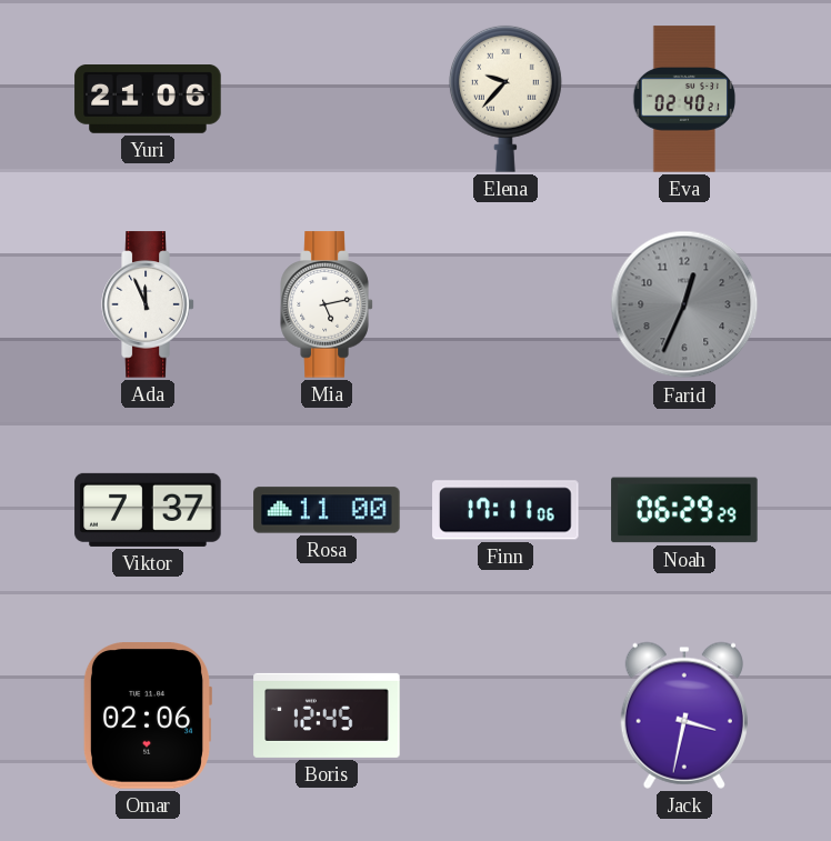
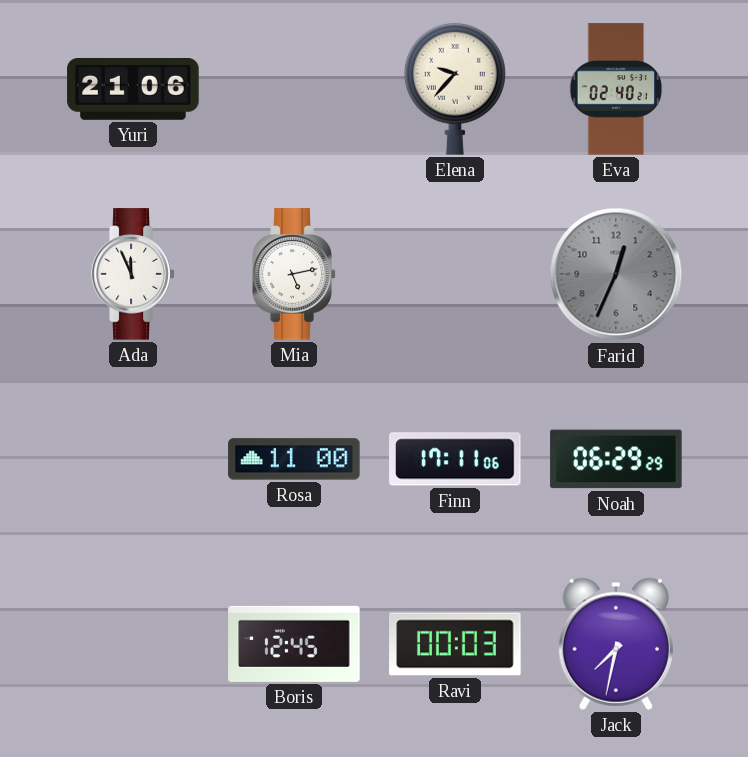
Viktor: 7:37 -> none
Omar: 02:06 -> none
Ravi: none -> 00:03
Jack: 3:32 -> 7:32
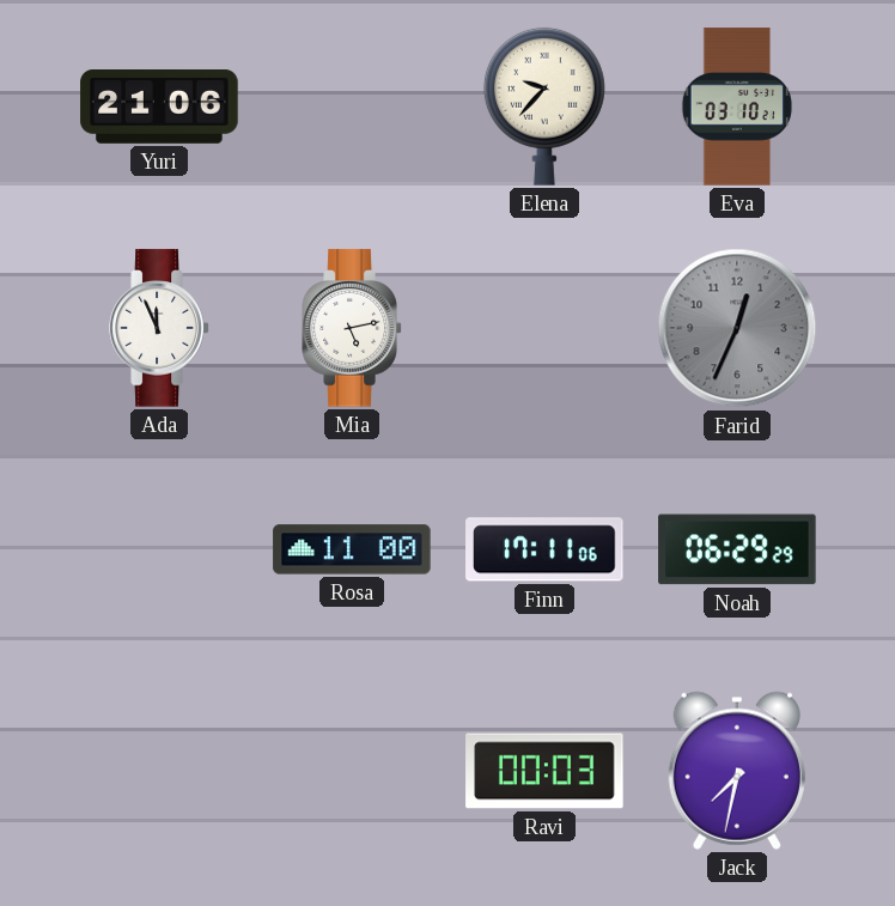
Eva: 02:40 -> 03:10
Boris: 12:45 -> none
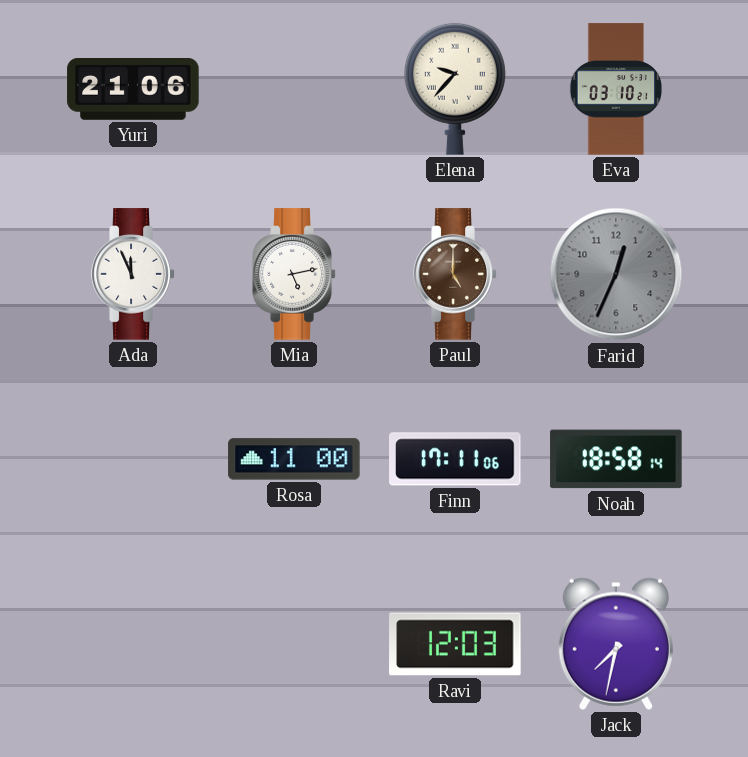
Paul: none -> 5:00
Noah: 06:29 -> 18:58
Ravi: 00:03 -> 12:03
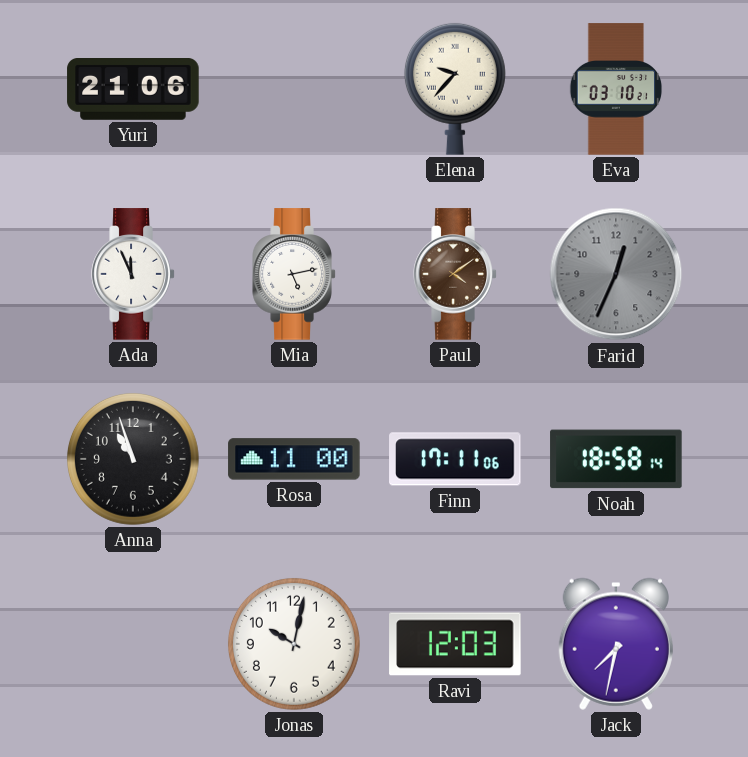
Paul: 5:00 -> 4:09
Anna: none -> 10:57
Jonas: none -> 10:02
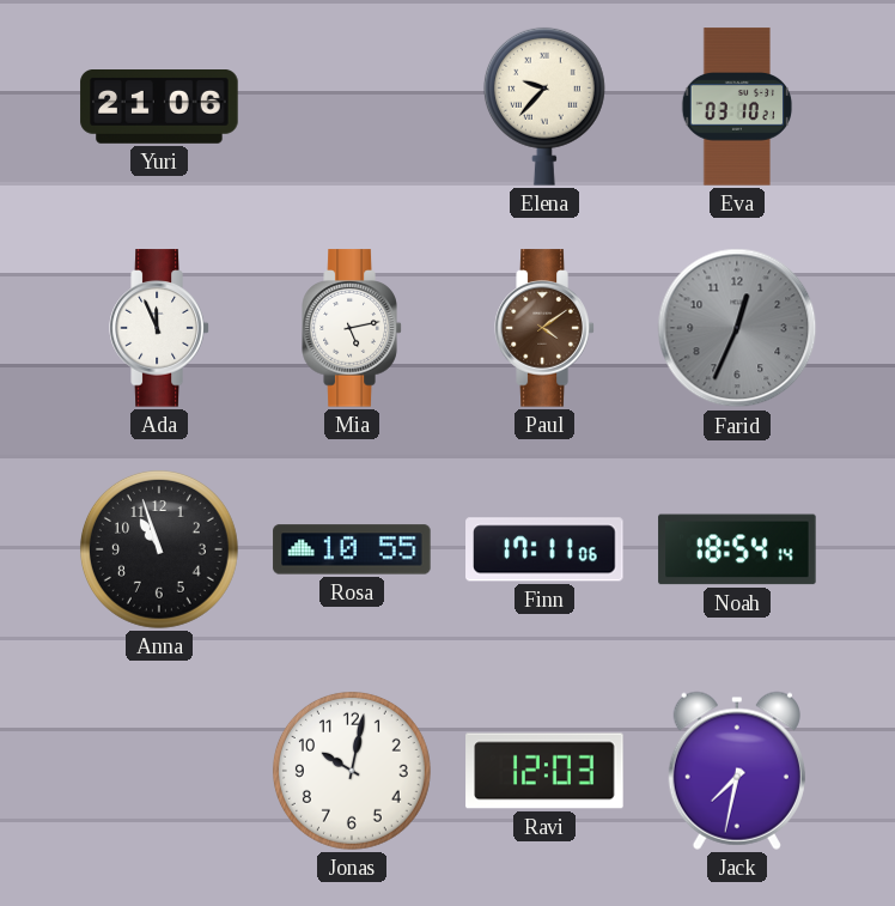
Rosa: 11:00 -> 10:55
Noah: 18:58 -> 18:54
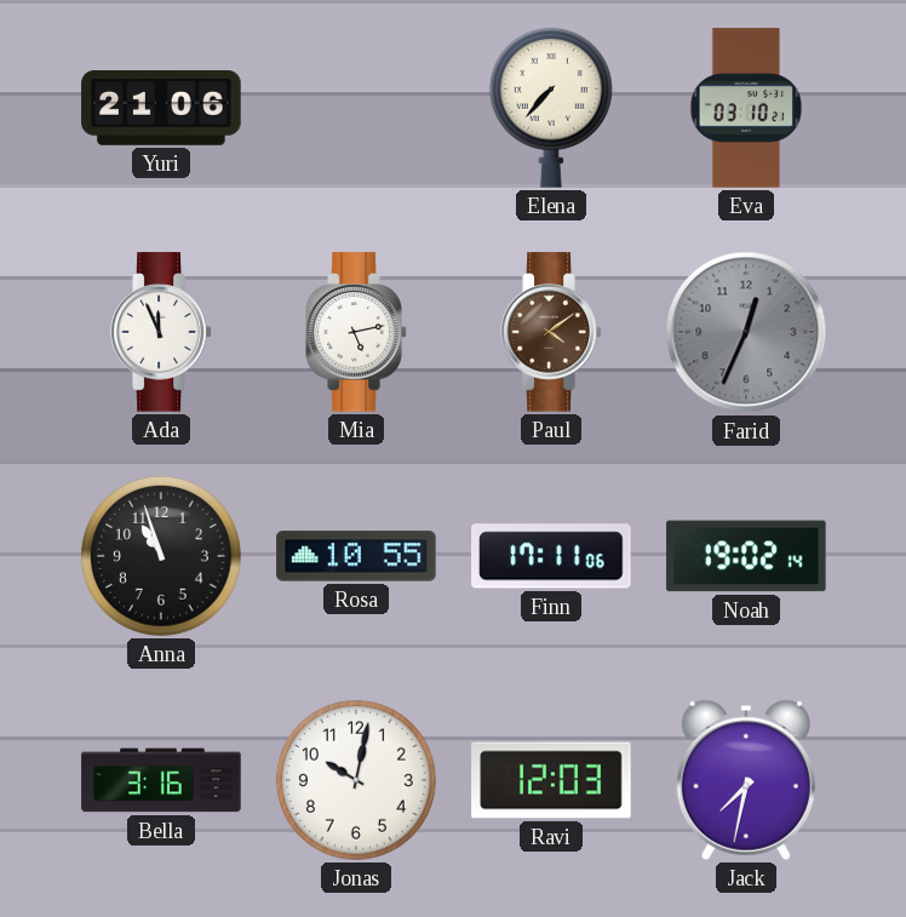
Elena: 9:37 -> 7:37
Noah: 18:54 -> 19:02
Bella: none -> 3:16
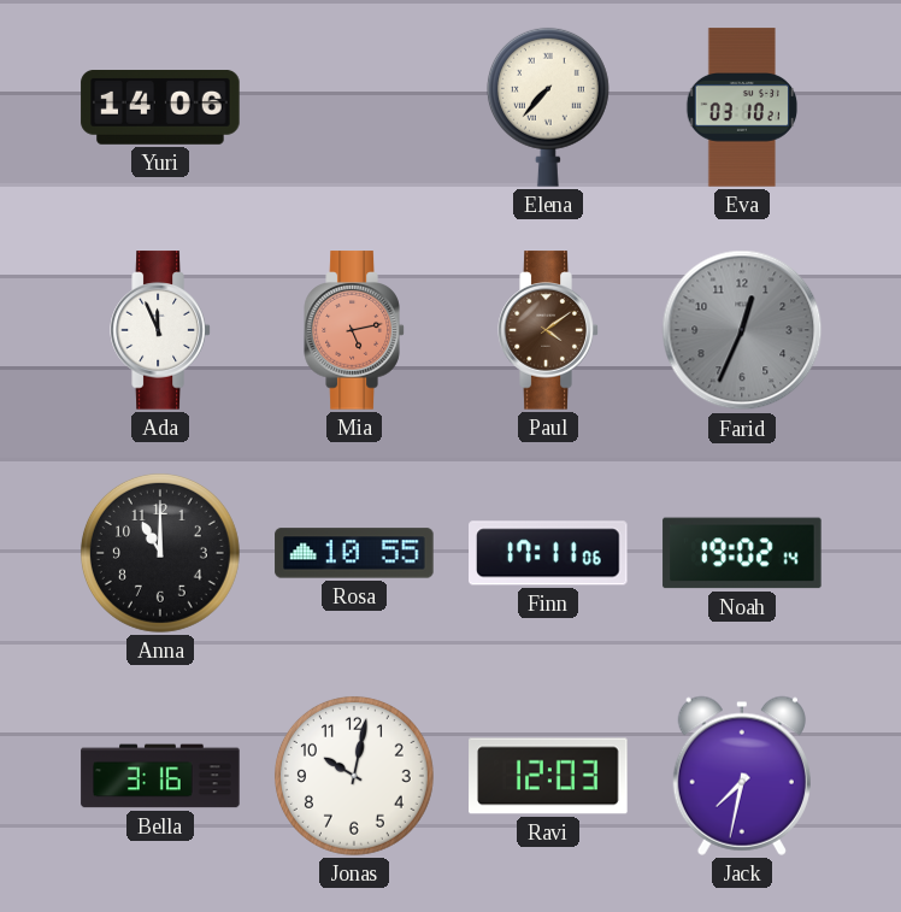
Yuri: 21:06 -> 14:06
Mia dial: white -> salmon
Anna: 10:57 -> 11:00
